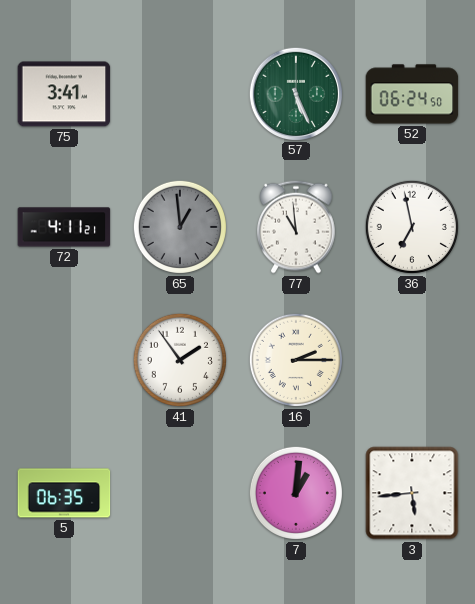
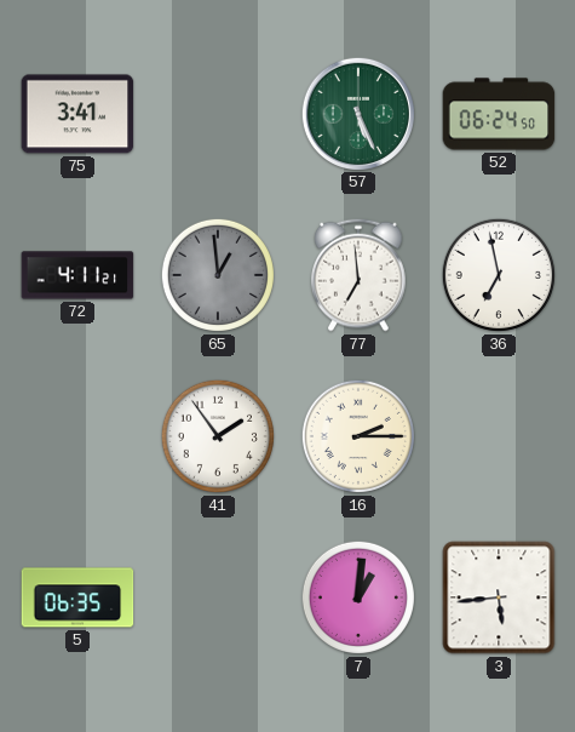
77: 10:59 -> 6:59
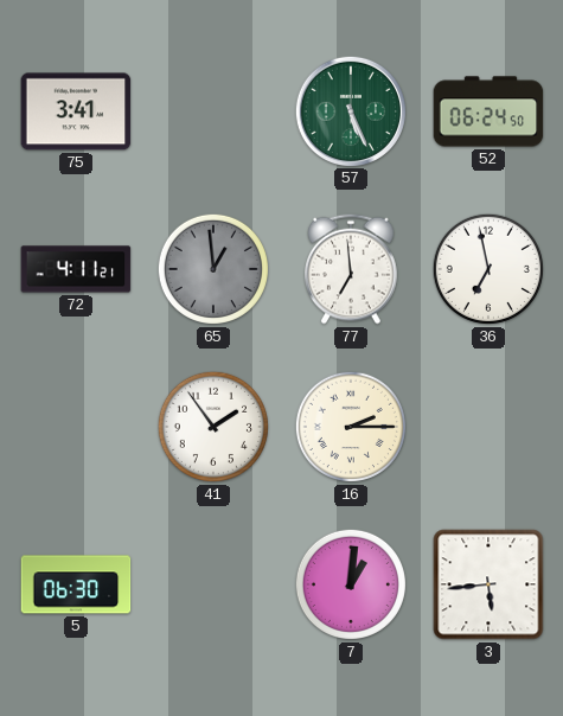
5: 06:35 -> 06:30
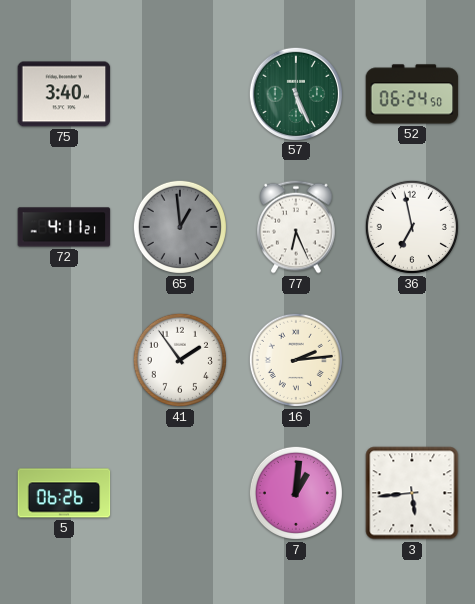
75: 3:41 -> 3:40
77: 6:59 -> 6:26
16: 2:15 -> 2:14
5: 06:30 -> 06:26
